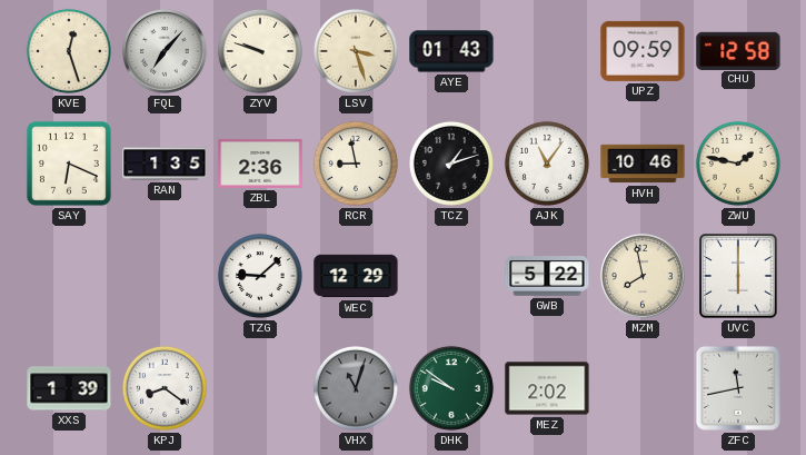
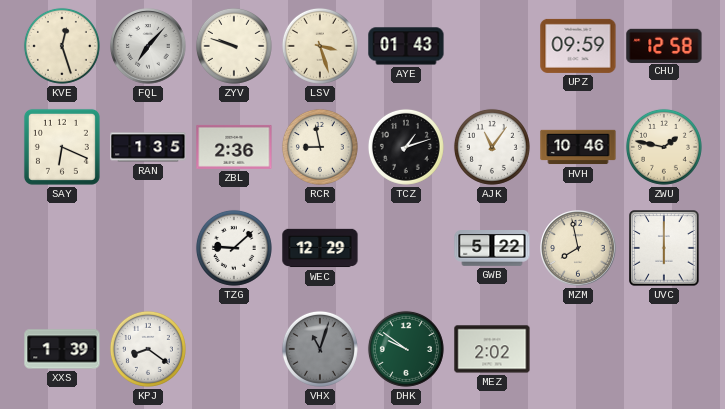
ZFC: 11:43 -> none
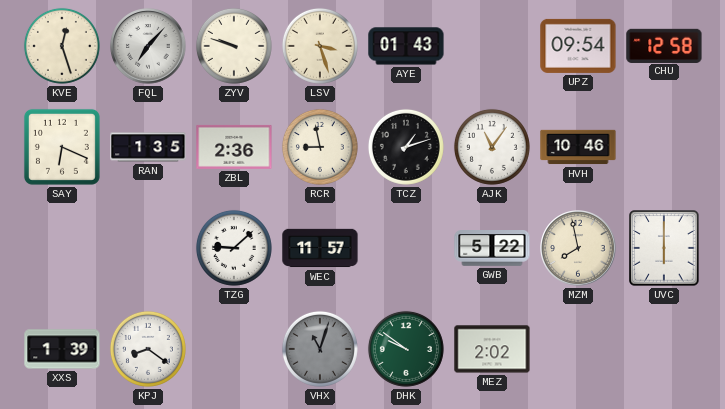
UPZ: 09:59 -> 09:54
ZWU: 1:47 -> none
WEC: 12:29 -> 11:57
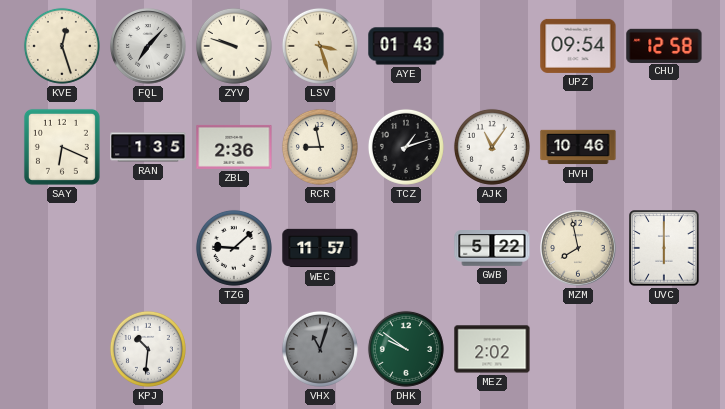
XXS: 1:39 -> none
KPJ: 8:21 -> 10:31
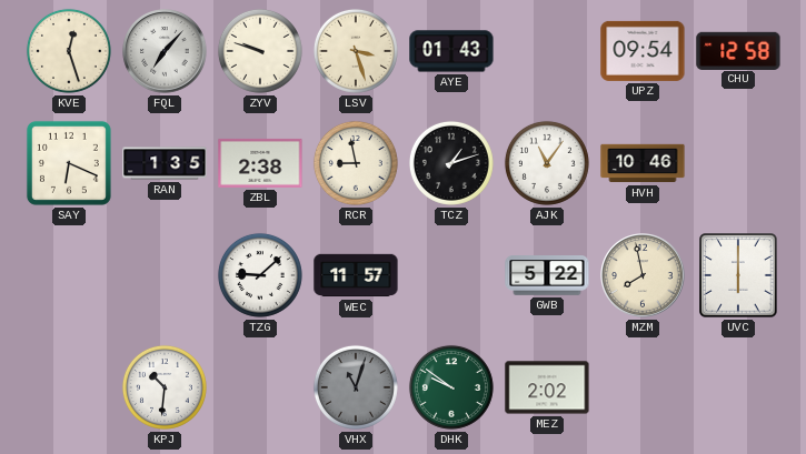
ZBL: 2:36 -> 2:38
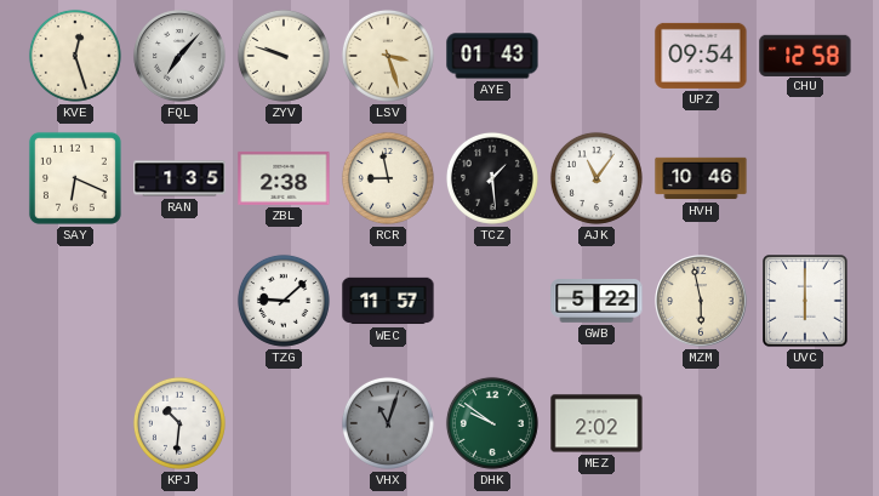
TCZ: 1:12 -> 1:29
MZM: 7:58 -> 5:58
